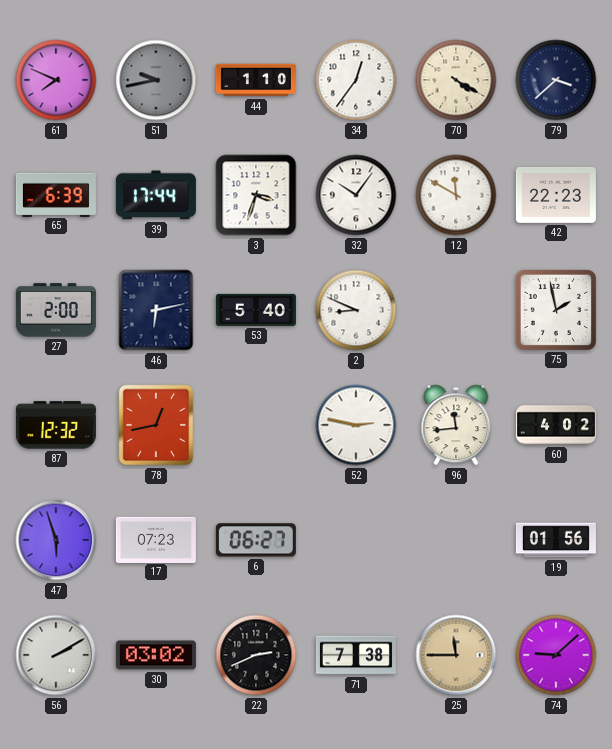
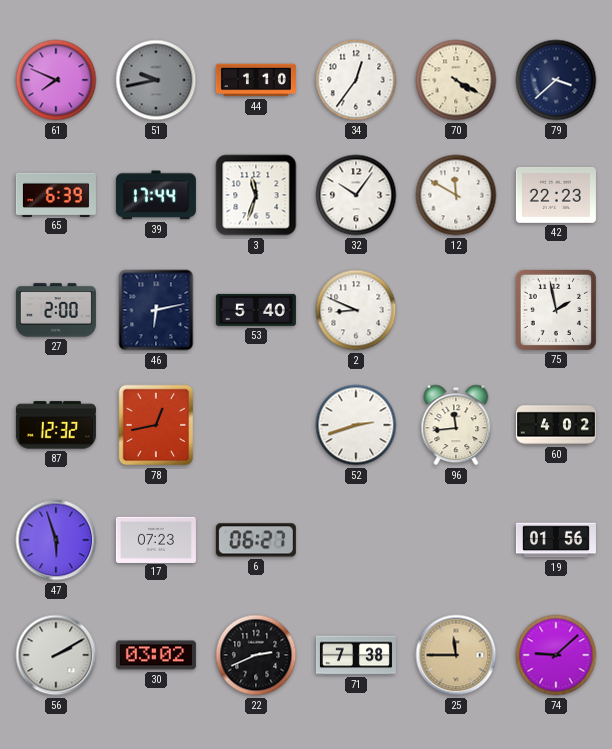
3: 3:33 -> 11:33
52: 2:47 -> 2:42
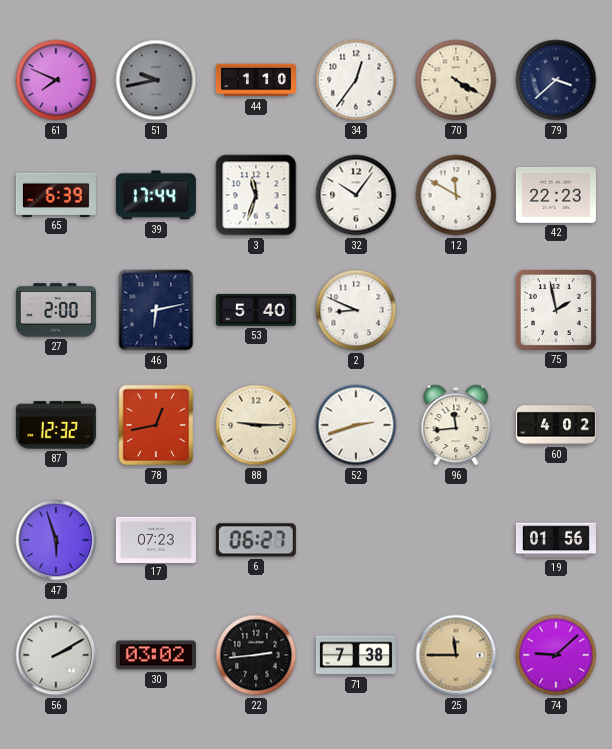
88: none -> 9:15
22: 2:41 -> 2:44
